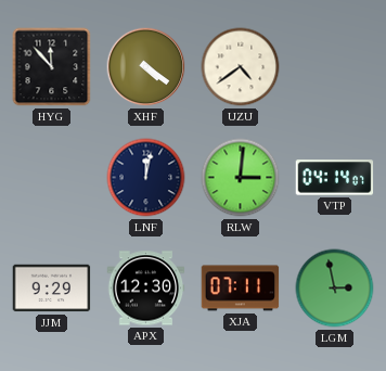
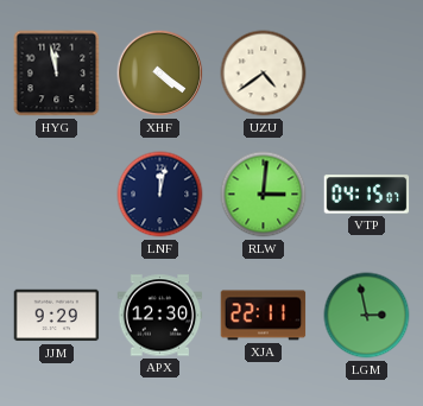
HYG: 11:53 -> 11:58
VTP: 04:14 -> 04:15
XJA: 07:11 -> 22:11
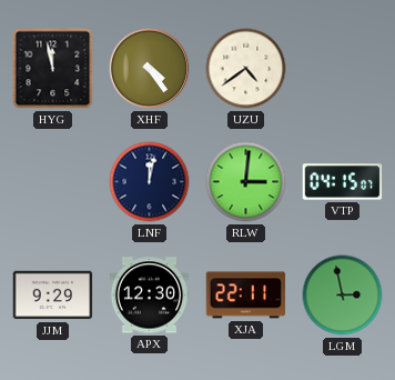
XHF: 4:21 -> 4:24
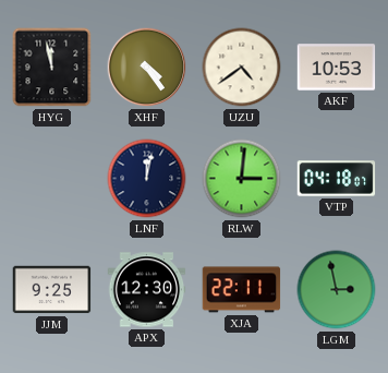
AKF: none -> 10:53
VTP: 04:15 -> 04:18
JJM: 9:29 -> 9:25
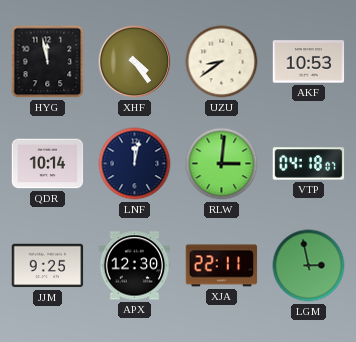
UZU: 4:39 -> 8:39
QDR: none -> 10:14
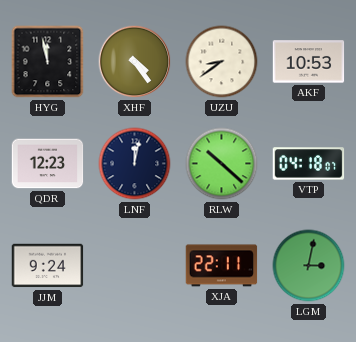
QDR: 10:14 -> 12:23
RLW: 3:01 -> 10:22
JJM: 9:25 -> 9:24
APX: 12:30 -> none
LGM: 2:58 -> 3:02
